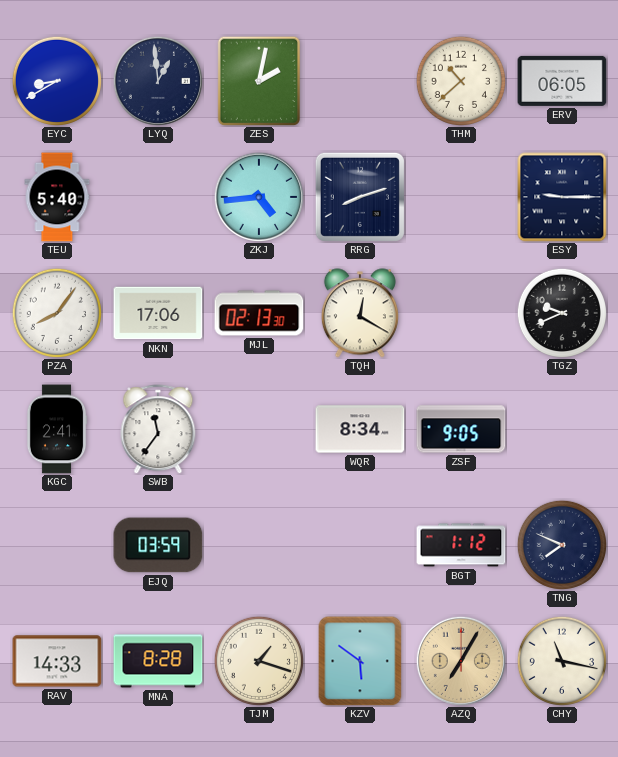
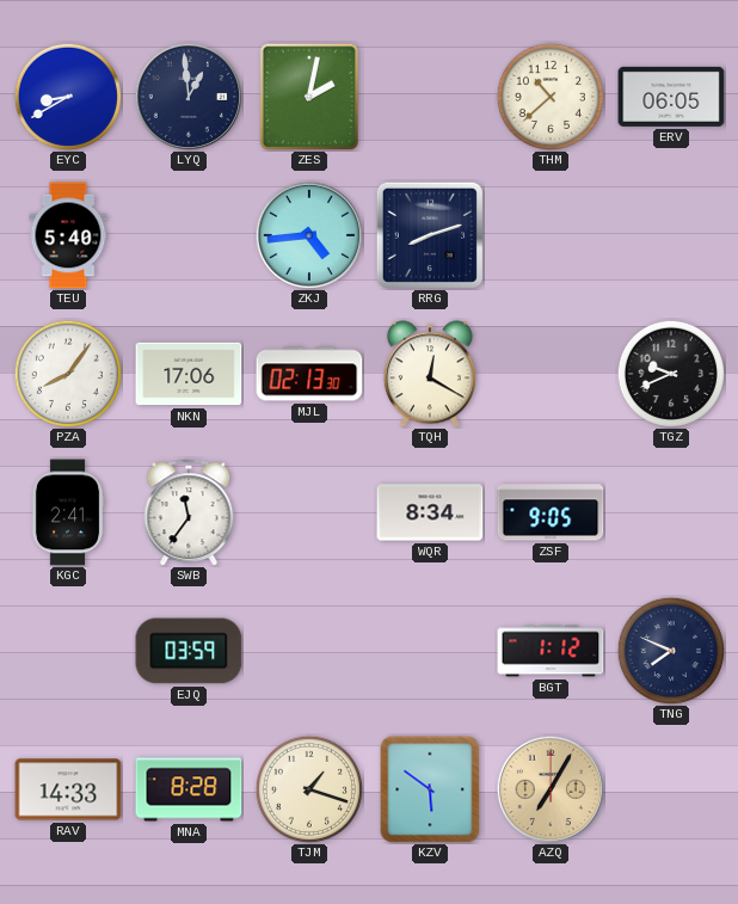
ESY: 9:15 -> none
CHY: 11:17 -> none
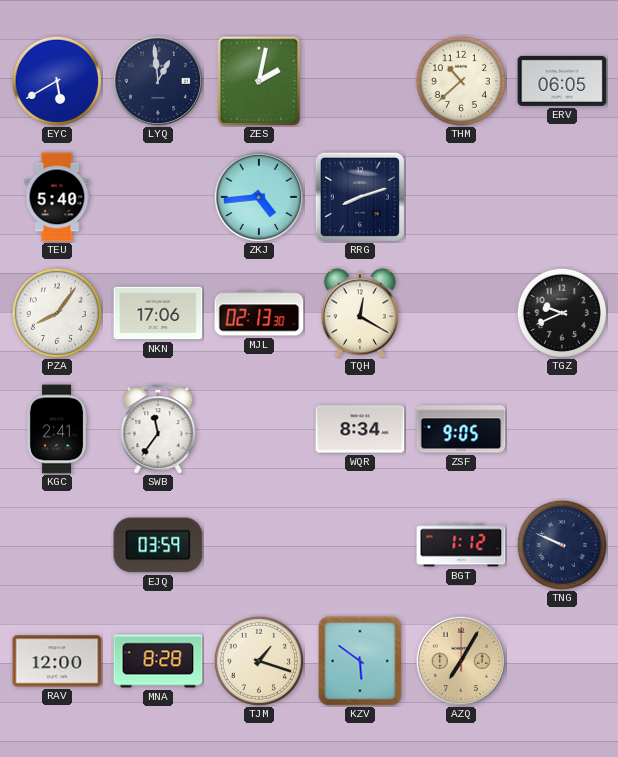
EYC: 8:40 -> 5:40
TNG: 7:49 -> 9:49
RAV: 14:33 -> 12:00
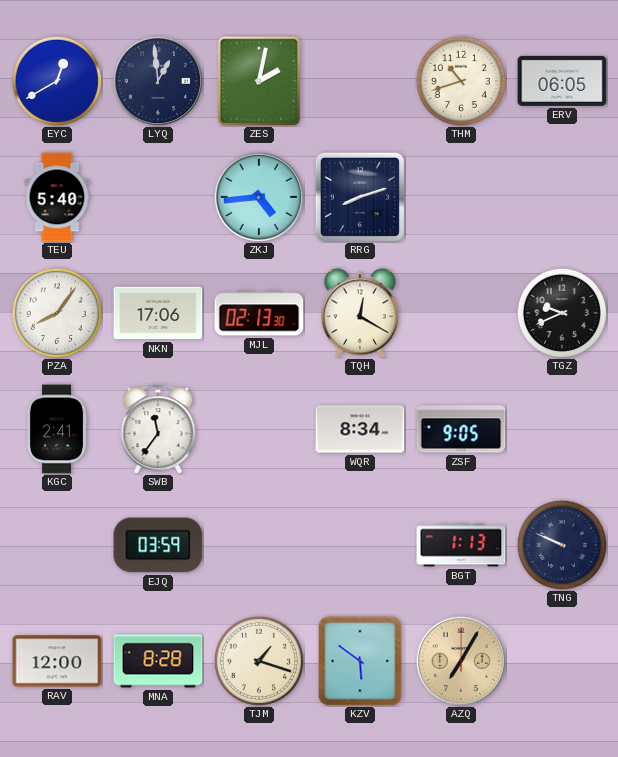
EYC: 5:40 -> 12:40
THM: 10:38 -> 10:42
BGT: 1:12 -> 1:13
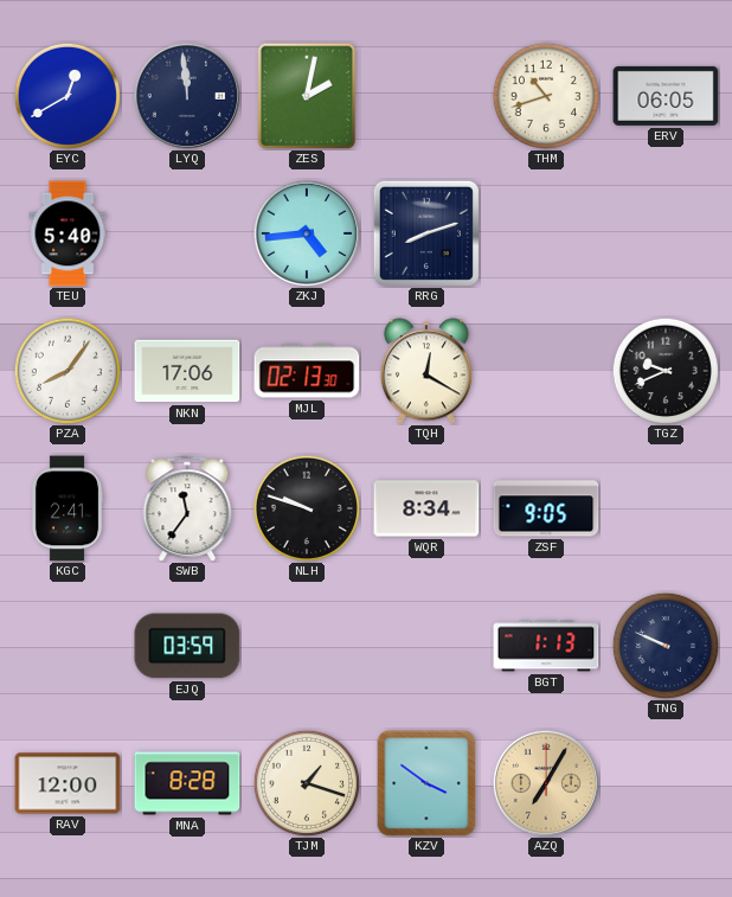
LYQ: 12:59 -> 11:59
NLH: none -> 9:48
KZV: 5:51 -> 3:51
